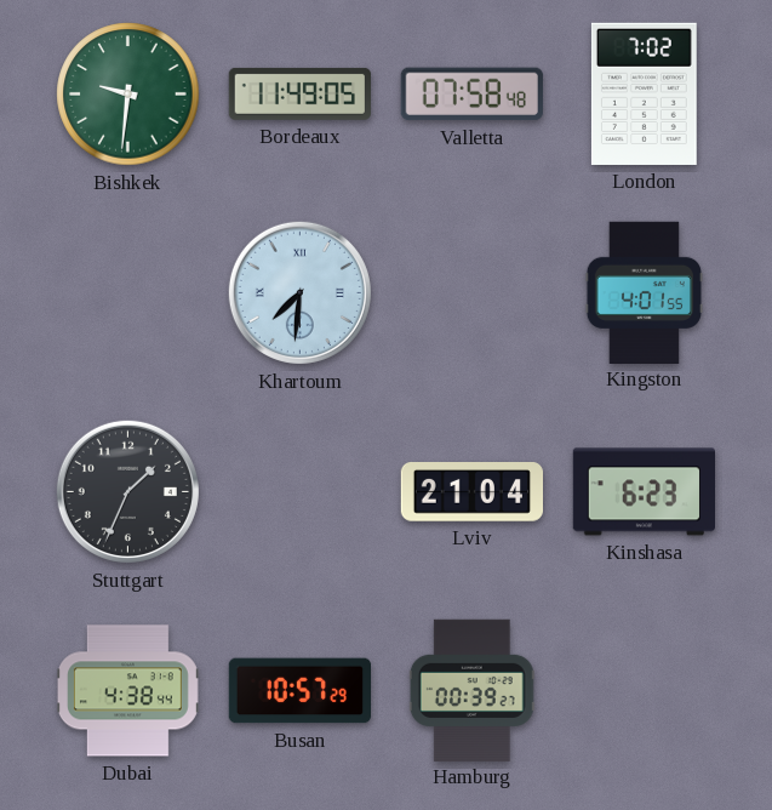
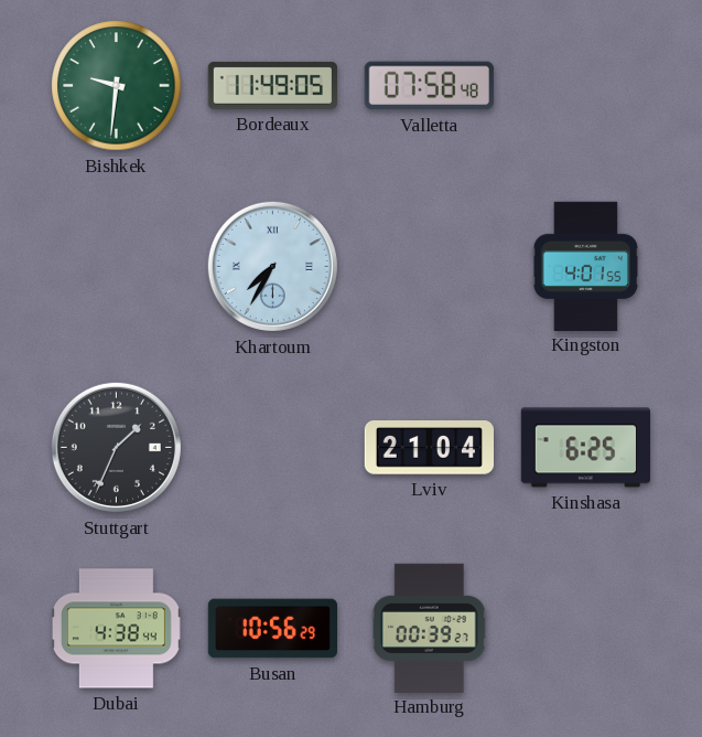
London: 7:02 -> none
Khartoum: 7:31 -> 7:35
Kinshasa: 6:23 -> 6:25
Busan: 10:57 -> 10:56
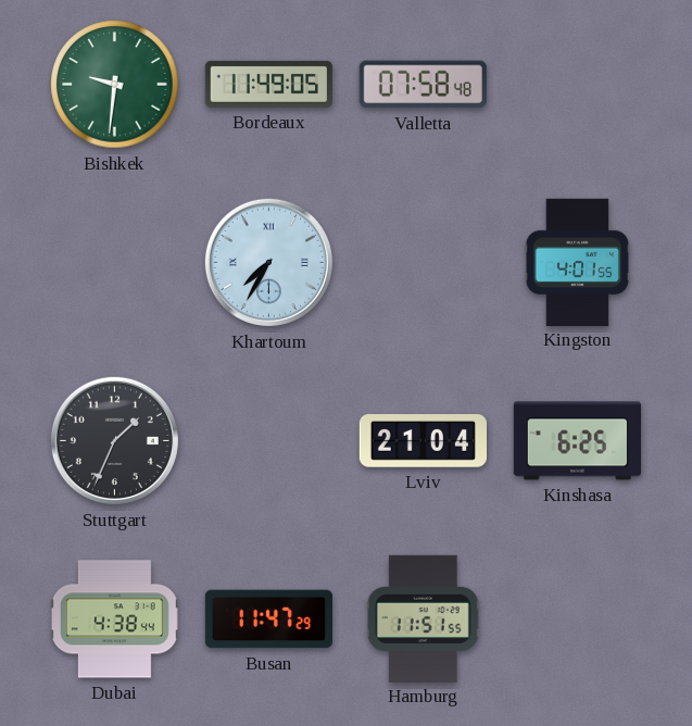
Busan: 10:56 -> 11:47
Hamburg: 00:39 -> 11:51
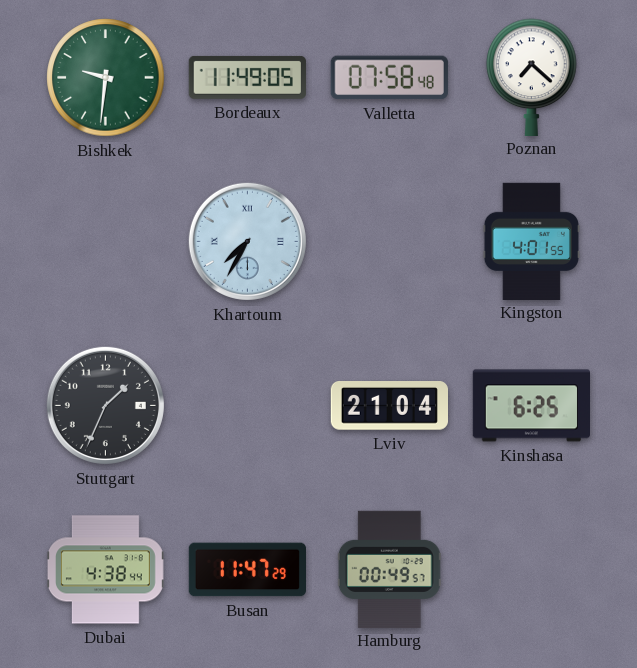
Poznan: none -> 7:22
Hamburg: 11:51 -> 00:49
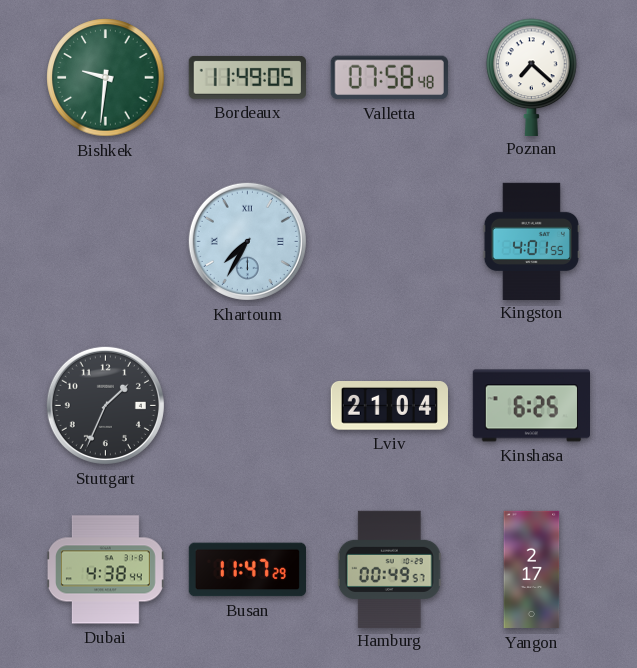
Yangon: none -> 2:17
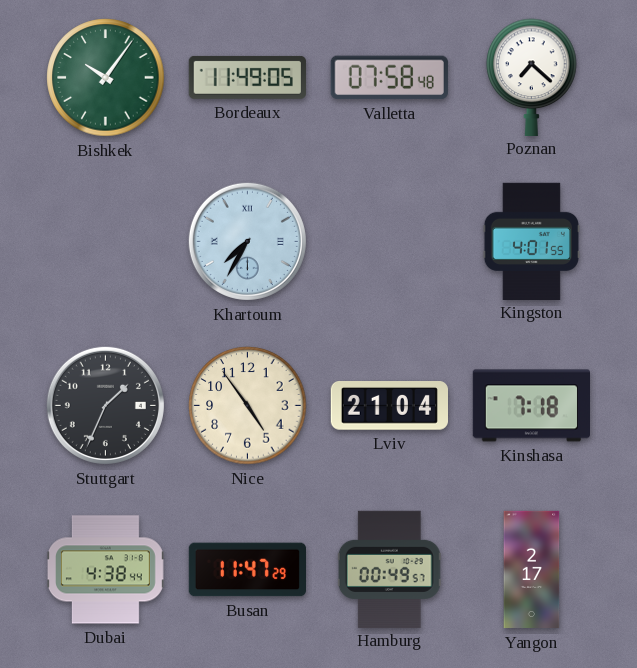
Bishkek: 9:31 -> 10:06
Nice: none -> 4:54
Kinshasa: 6:25 -> 7:18
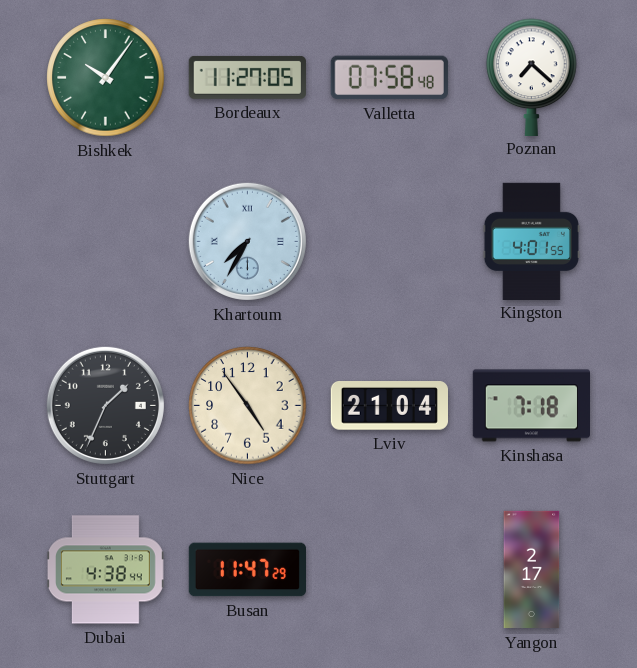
Bordeaux: 11:49 -> 11:27
Hamburg: 00:49 -> none
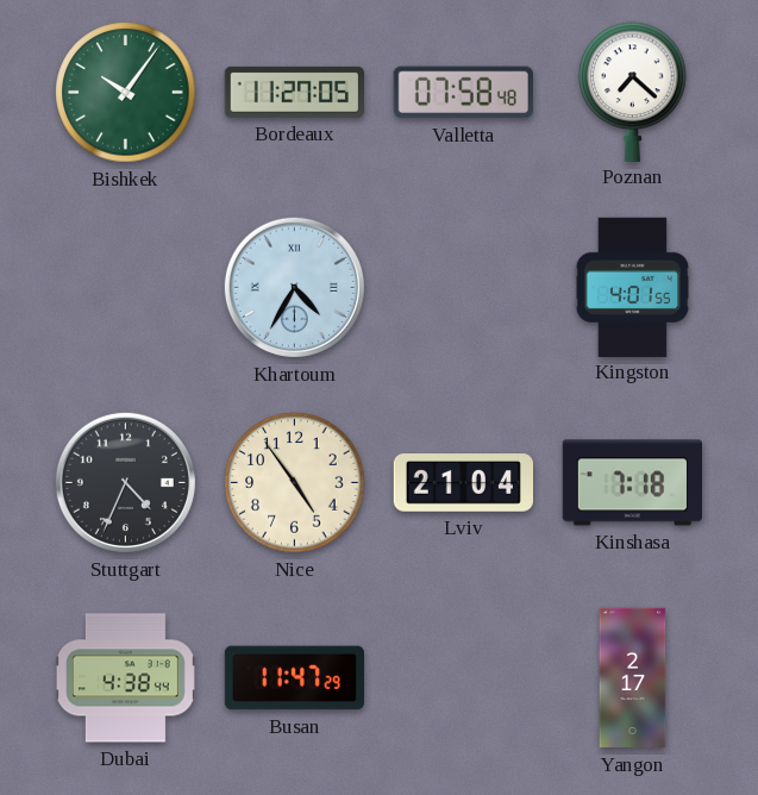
Khartoum: 7:35 -> 4:35
Stuttgart: 1:34 -> 4:34
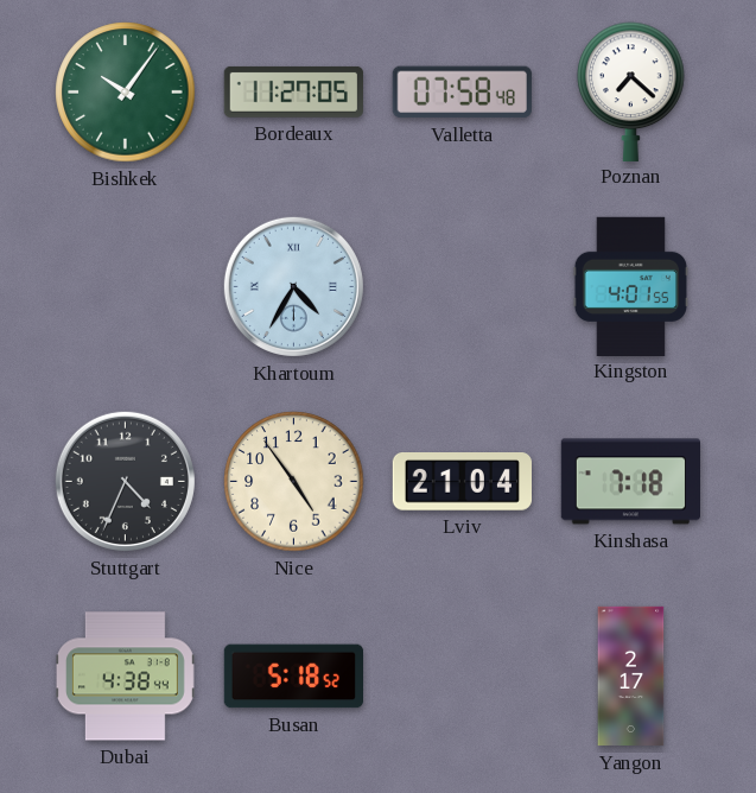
Busan: 11:47 -> 5:18
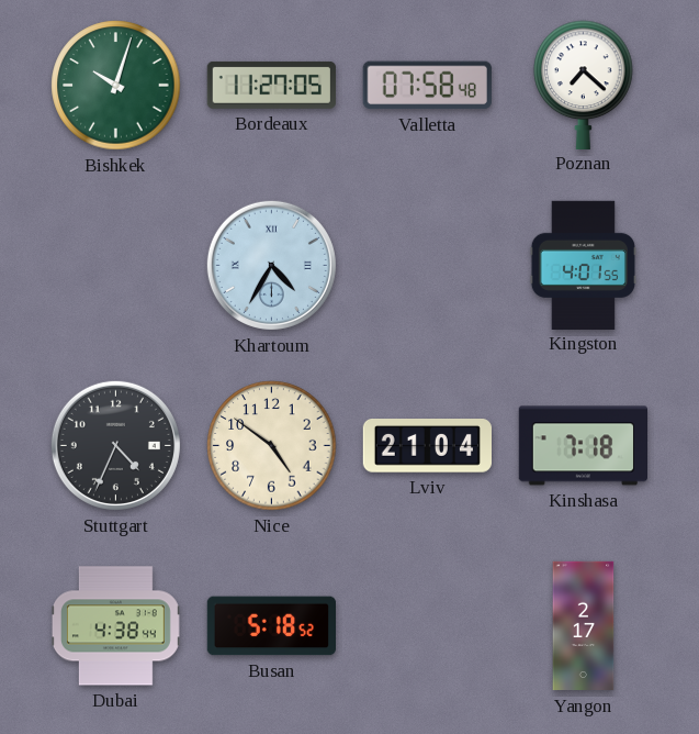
Bishkek: 10:06 -> 10:03
Nice: 4:54 -> 4:51
